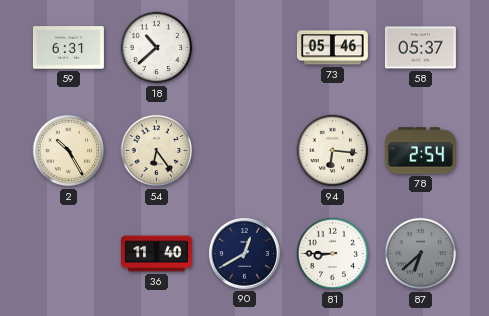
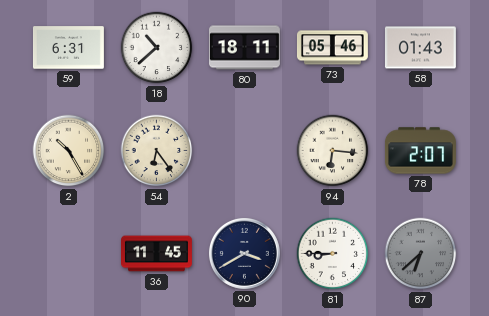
80: none -> 18:11
58: 05:37 -> 01:43
78: 2:54 -> 2:07
36: 11:40 -> 11:45
90: 12:40 -> 3:40
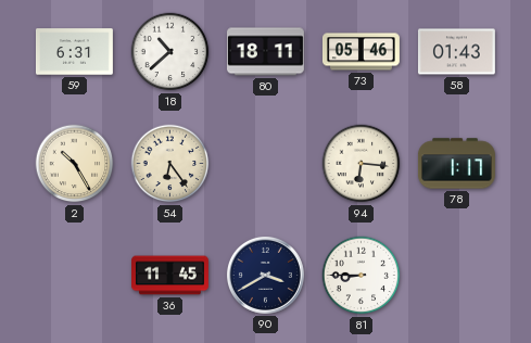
78: 2:07 -> 1:17
87: 6:38 -> none
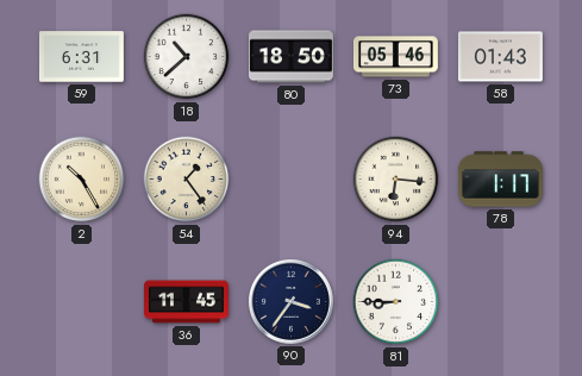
80: 18:11 -> 18:50
54: 6:24 -> 1:24
90: 3:40 -> 3:36
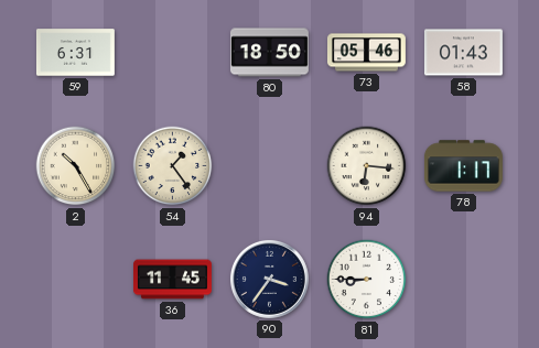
18: 10:38 -> none
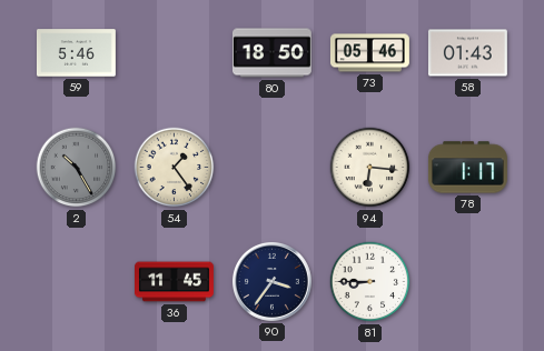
59: 6:31 -> 5:46
2 dial: cream -> grey
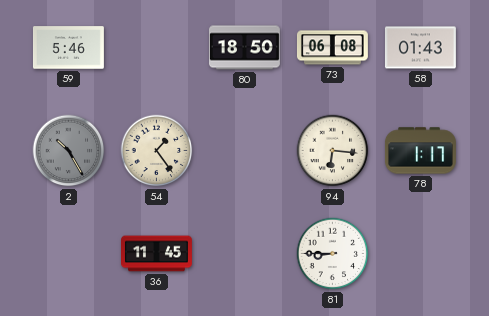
73: 05:46 -> 06:08
90: 3:36 -> none
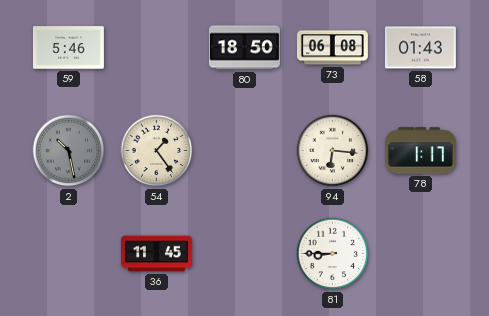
2: 10:25 -> 10:28
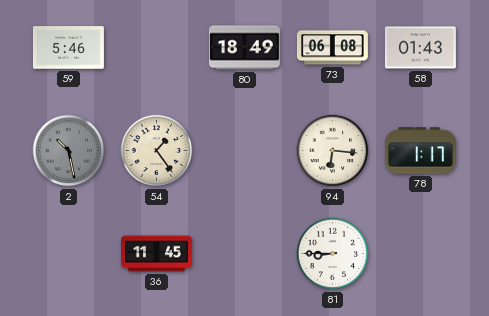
80: 18:50 -> 18:49
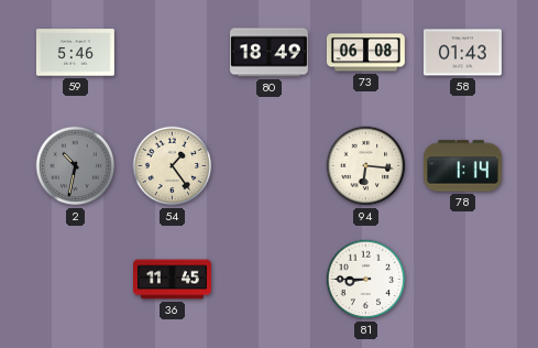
2: 10:28 -> 10:32
78: 1:17 -> 1:14
